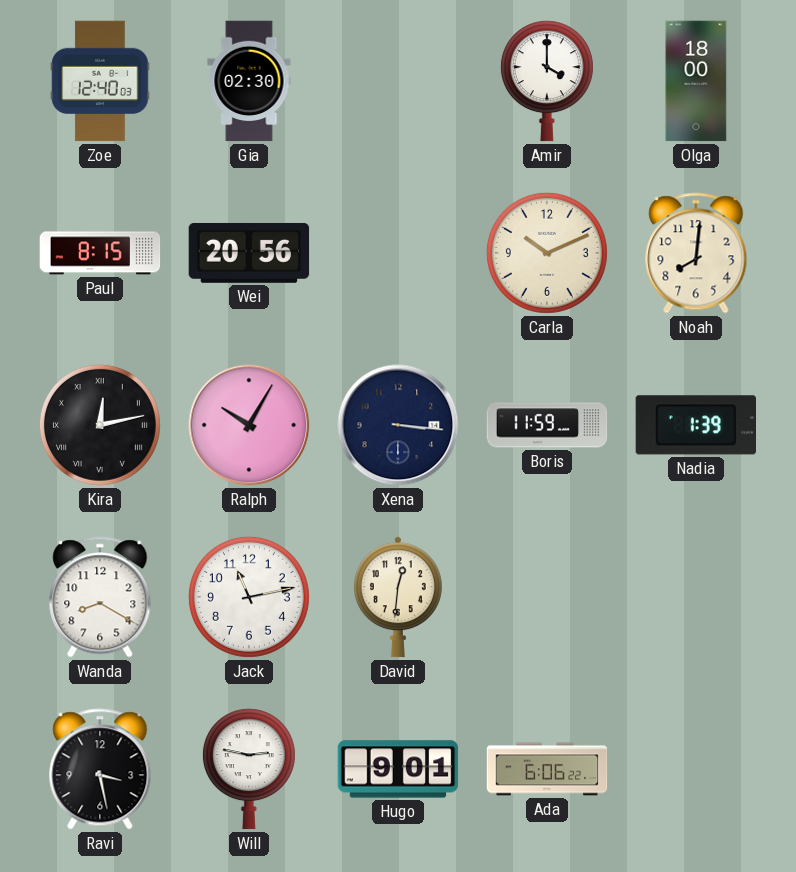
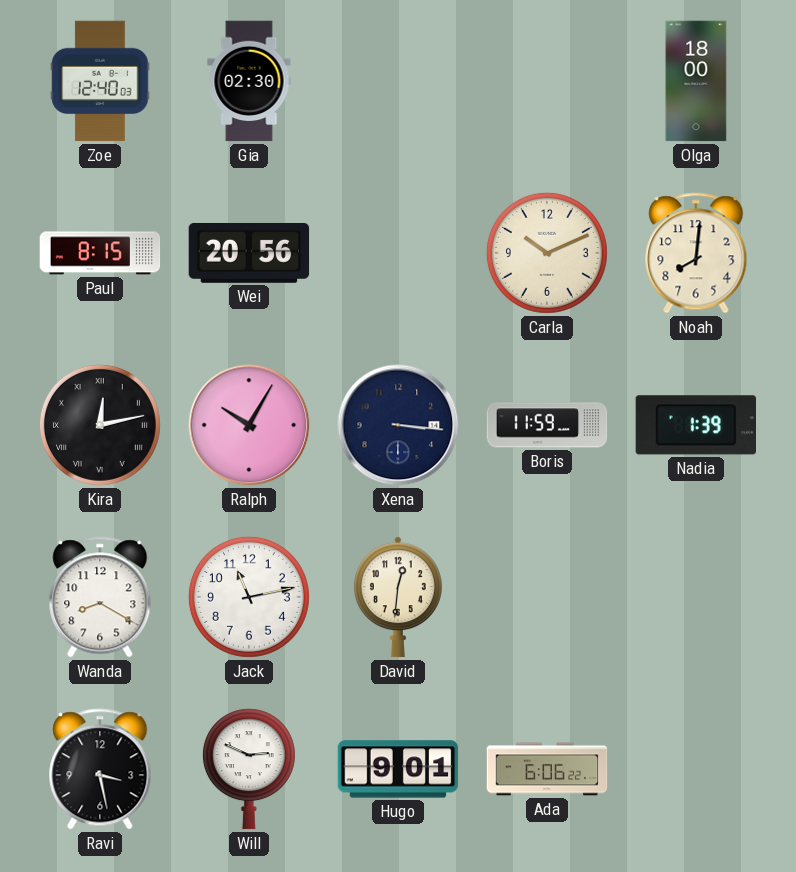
Amir: 4:00 -> none
Will: 2:47 -> 2:49
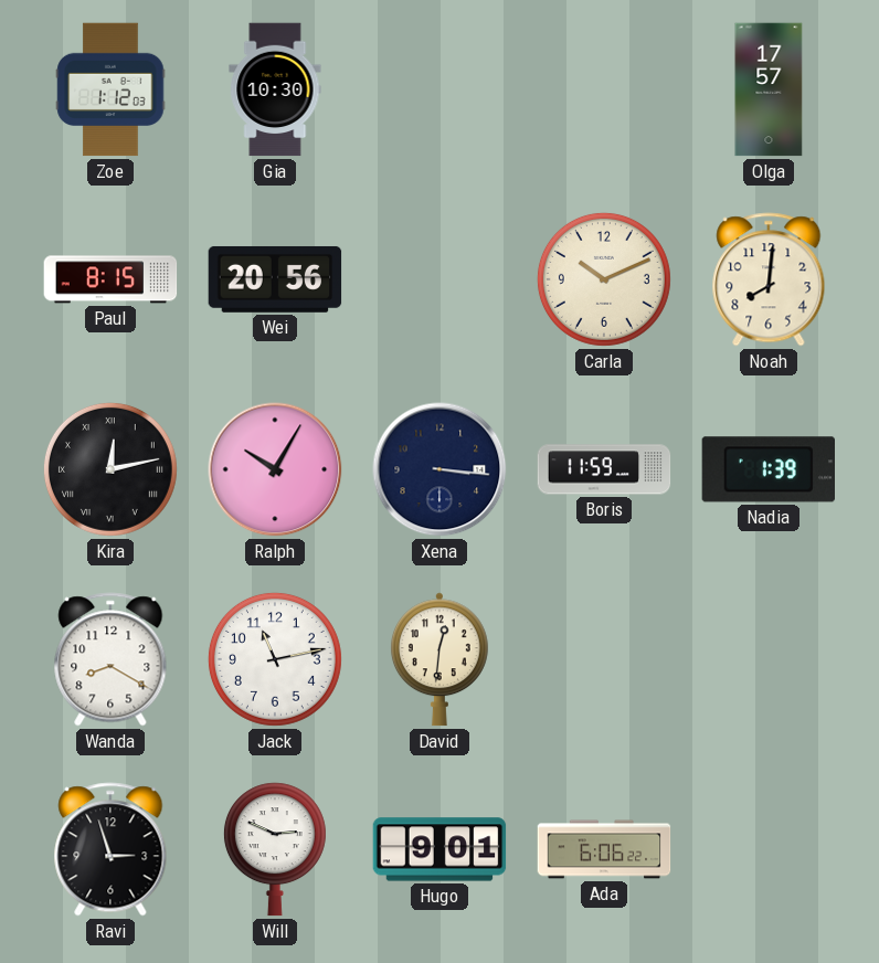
Zoe: 12:40 -> 1:12
Gia: 02:30 -> 10:30
Olga: 18:00 -> 17:57
Ravi: 3:28 -> 2:57
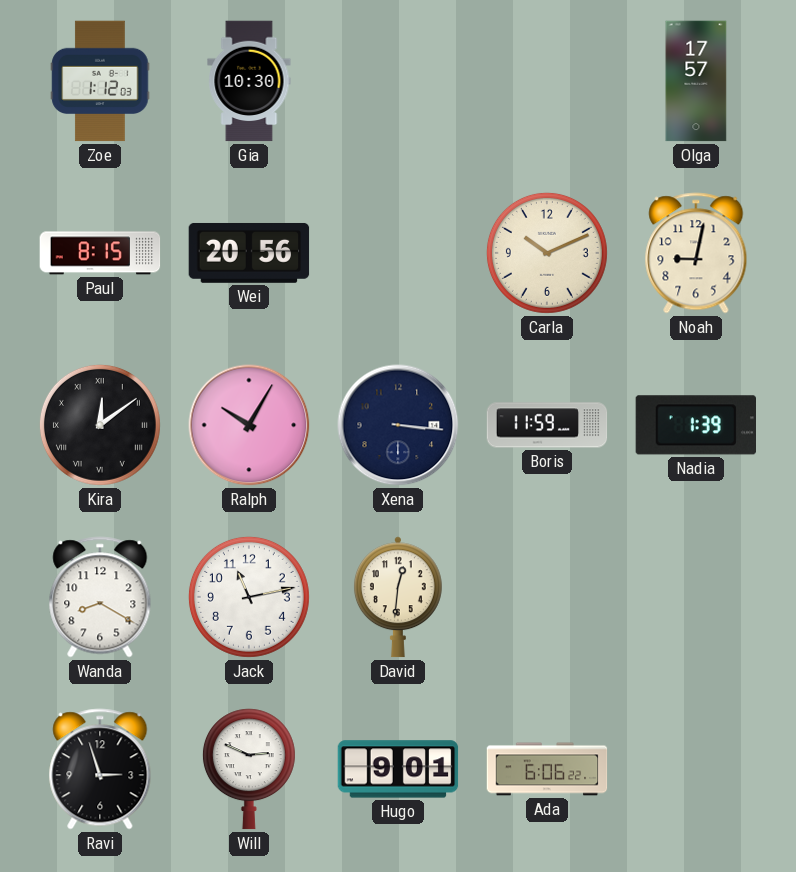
Noah: 8:01 -> 9:02
Kira: 12:13 -> 12:09
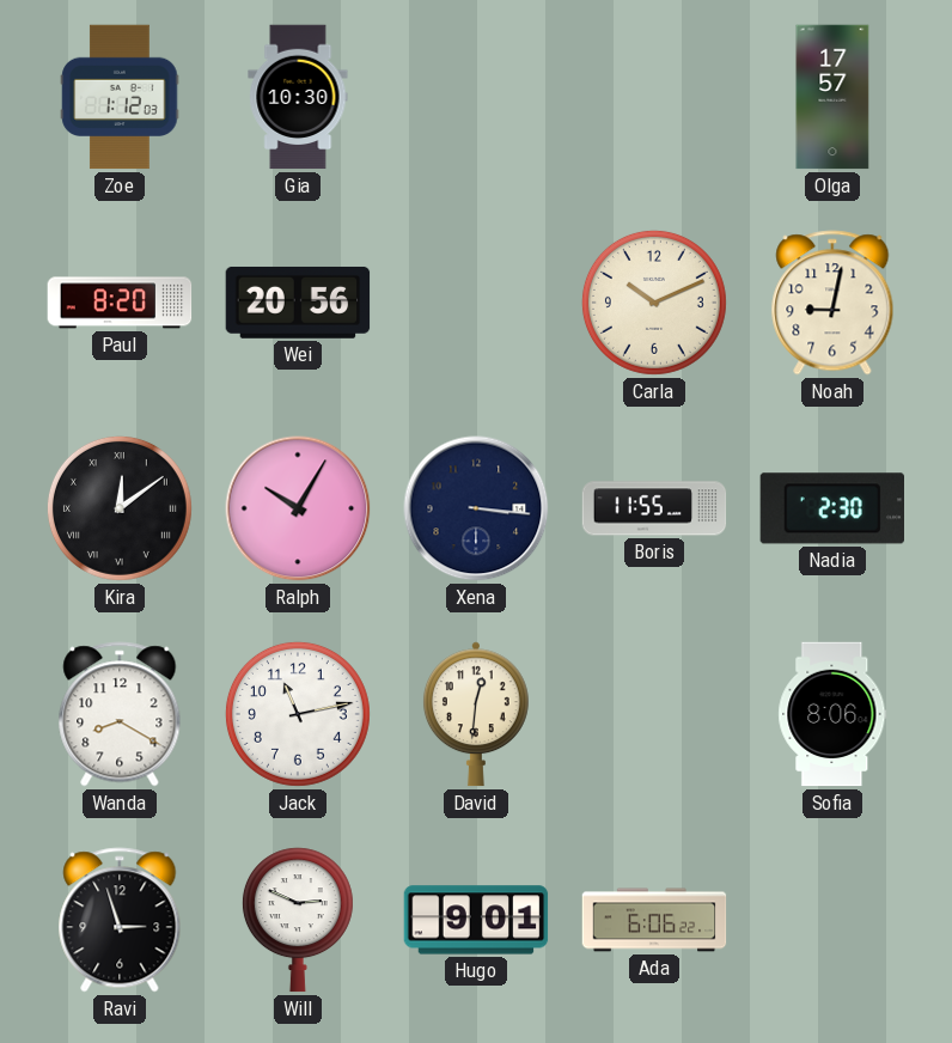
Paul: 8:15 -> 8:20
Boris: 11:59 -> 11:55
Nadia: 1:39 -> 2:30
Sofia: none -> 8:06
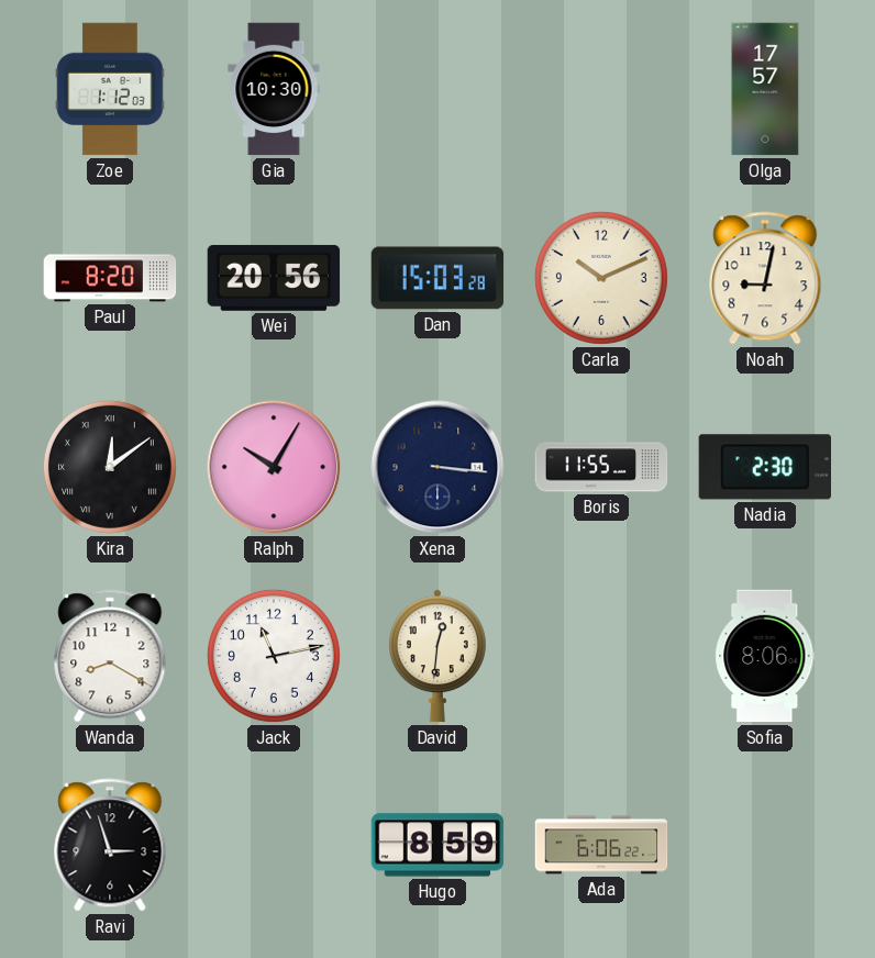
Dan: none -> 15:03
Will: 2:49 -> none
Hugo: 9:01 -> 8:59
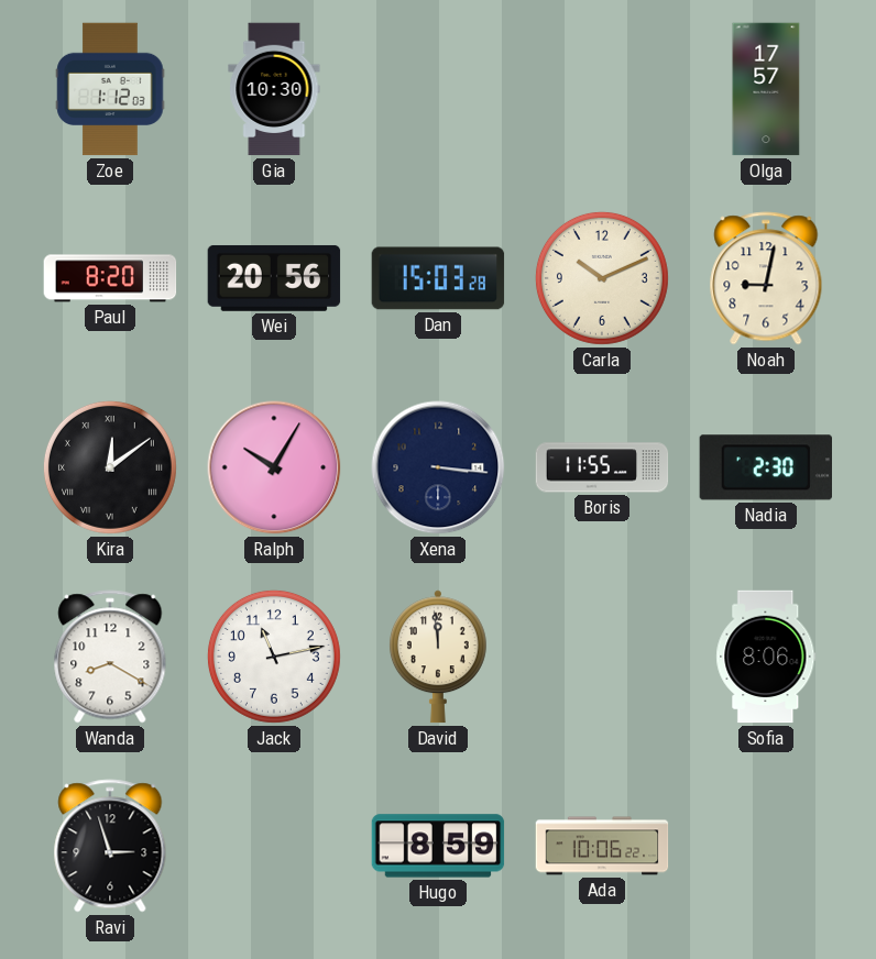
David: 12:31 -> 11:59
Ada: 6:06 -> 10:06
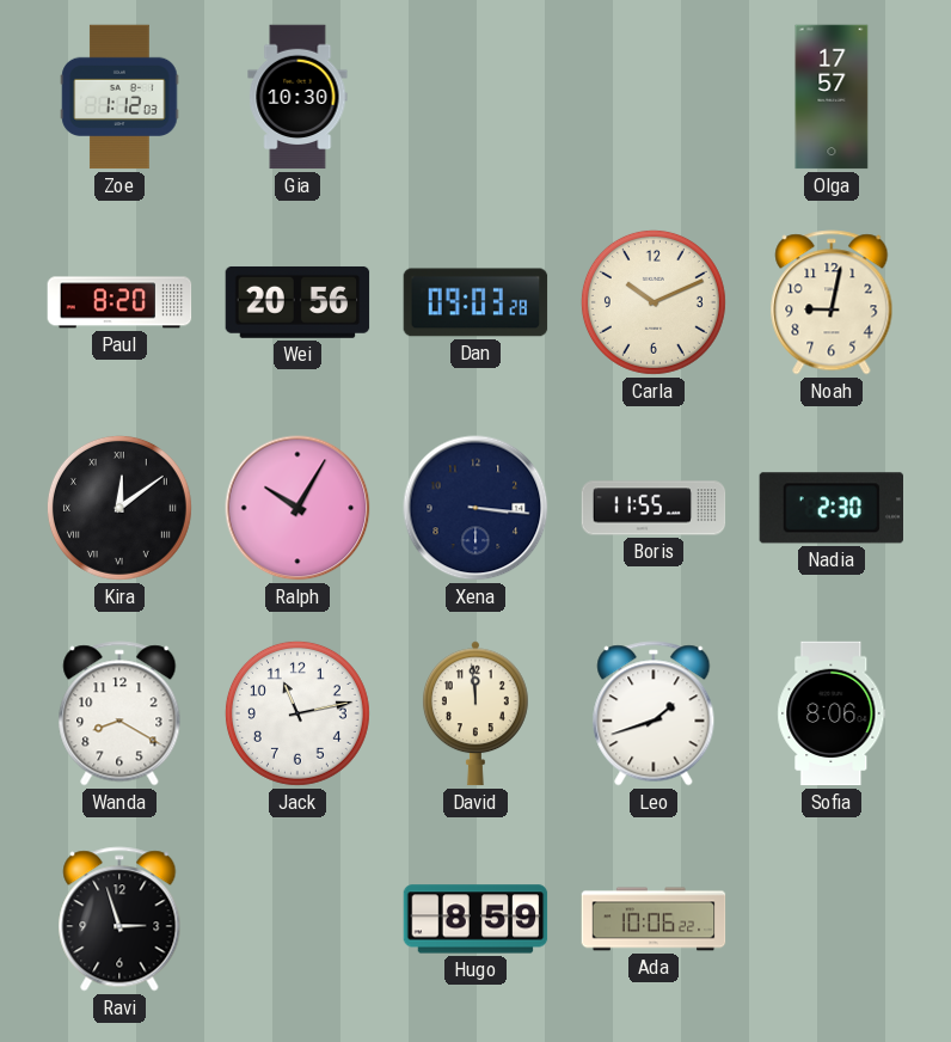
Dan: 15:03 -> 09:03
Leo: none -> 1:42
